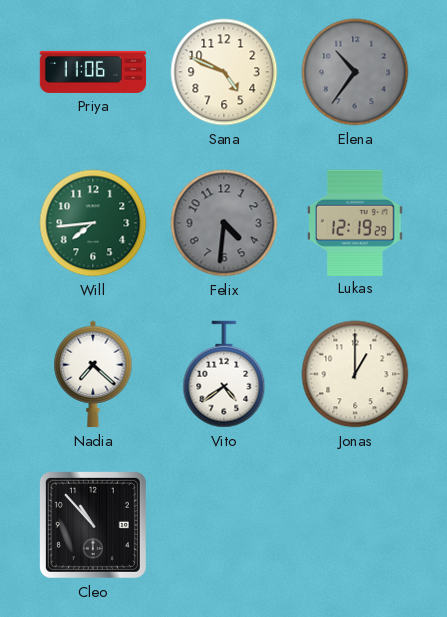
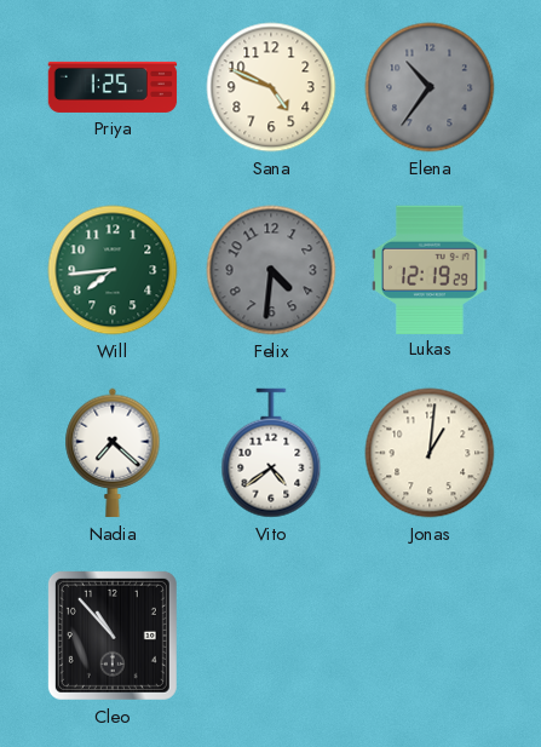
Priya: 11:06 -> 1:25
Jonas: 1:00 -> 1:01
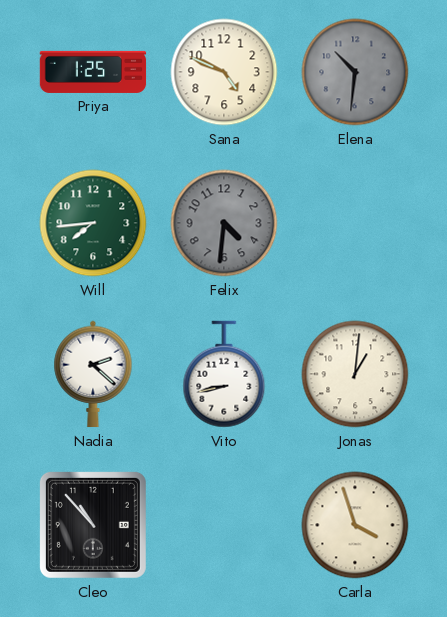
Elena: 10:36 -> 10:31
Lukas: 12:19 -> none
Nadia: 7:22 -> 2:22
Vito: 4:39 -> 8:43
Carla: none -> 3:57
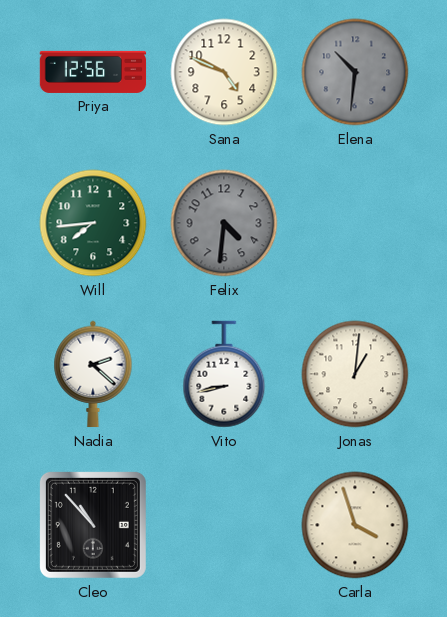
Priya: 1:25 -> 12:56
